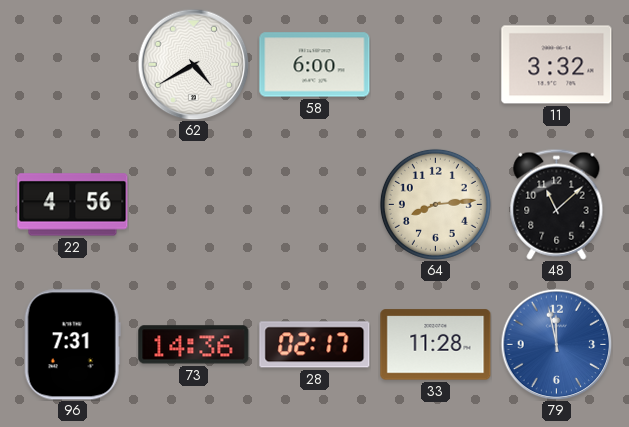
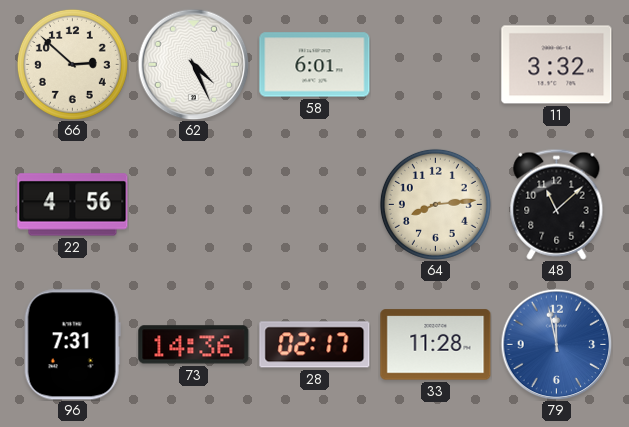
66: none -> 2:52
62: 4:40 -> 4:26
58: 6:00 -> 6:01
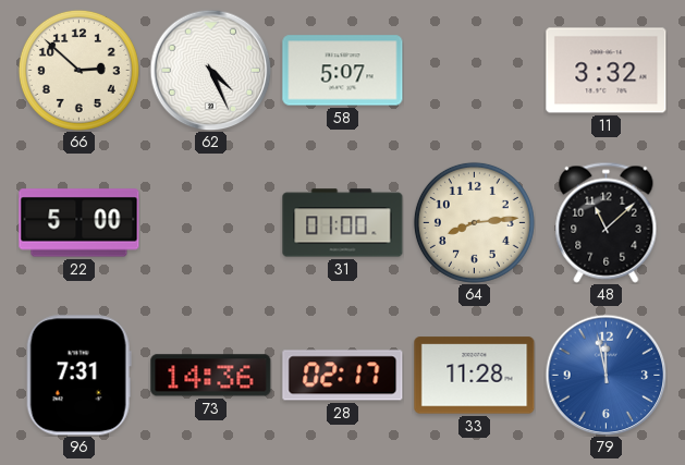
58: 6:01 -> 5:07
22: 4:56 -> 5:00
31: none -> 01:00
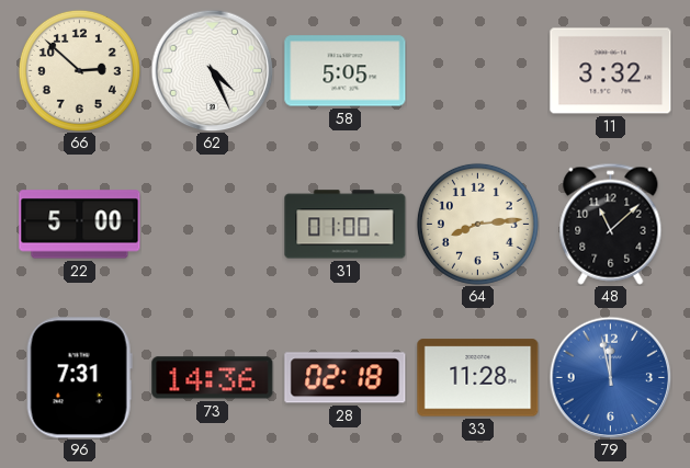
58: 5:07 -> 5:05
28: 02:17 -> 02:18
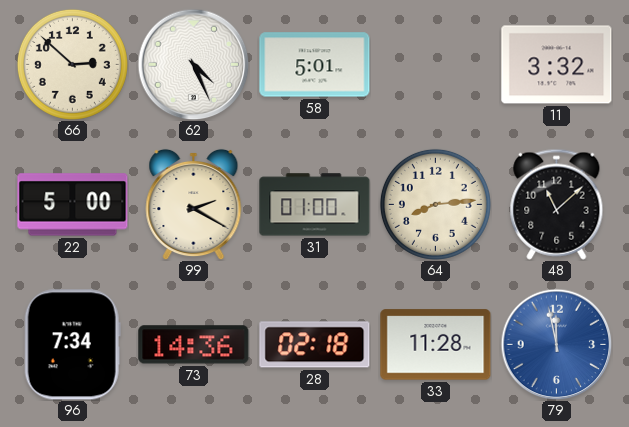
58: 5:05 -> 5:01
99: none -> 2:20
96: 7:31 -> 7:34
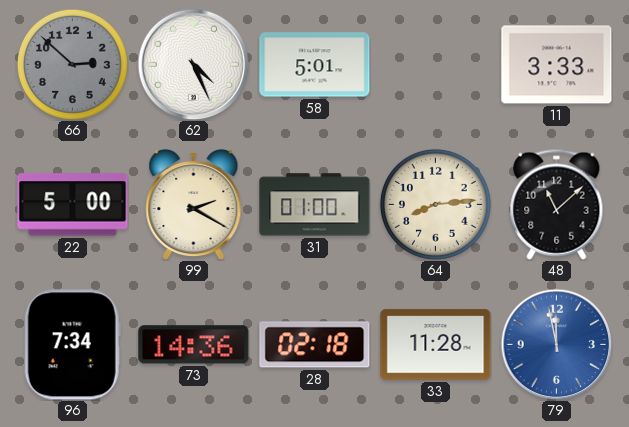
66 dial: cream -> grey
11: 3:32 -> 3:33
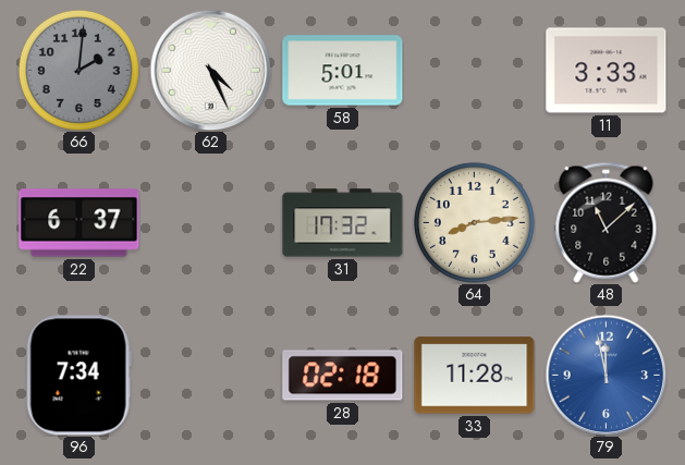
66: 2:52 -> 2:01
22: 5:00 -> 6:37
99: 2:20 -> none
31: 01:00 -> 17:32
73: 14:36 -> none
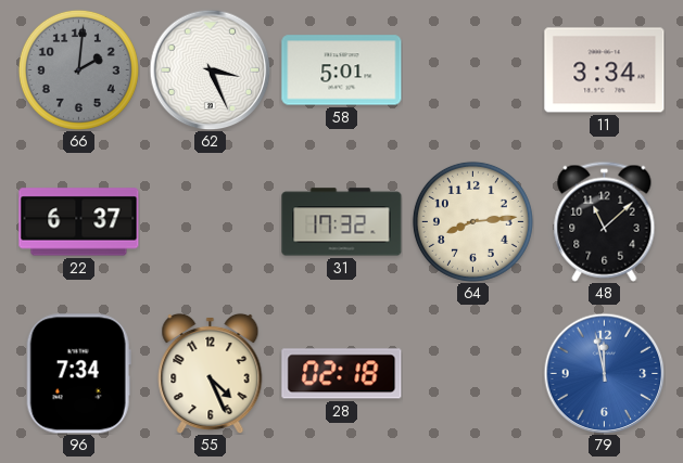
62: 4:26 -> 3:26
11: 3:33 -> 3:34
55: none -> 4:26
33: 11:28 -> none
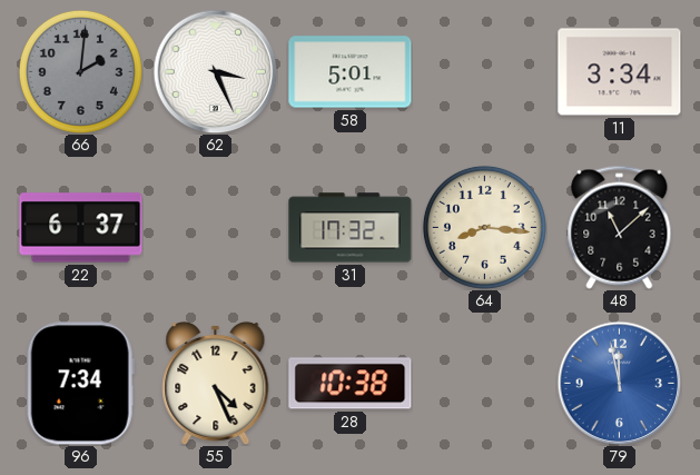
64: 8:14 -> 8:16
28: 02:18 -> 10:38
